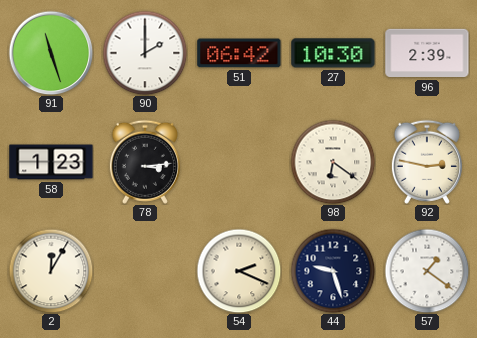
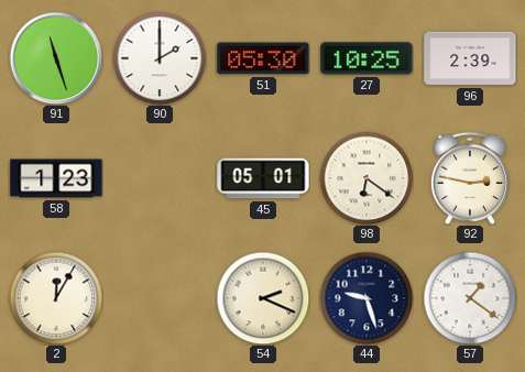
51: 06:42 -> 05:30
27: 10:30 -> 10:25
78: 3:14 -> none
45: none -> 05:01
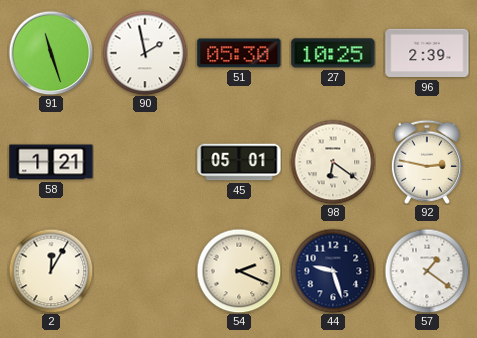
90: 2:00 -> 1:58
58: 1:23 -> 1:21
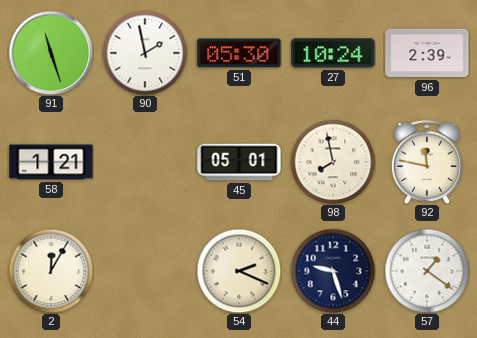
27: 10:25 -> 10:24
98: 6:21 -> 7:58
92: 2:47 -> 11:47
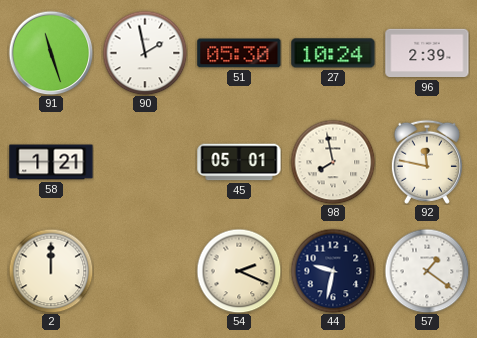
2: 12:05 -> 12:00
44: 9:27 -> 9:32
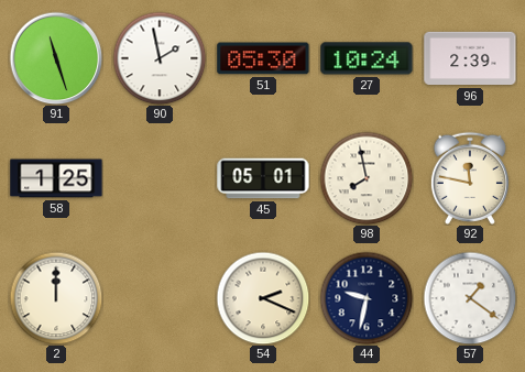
58: 1:21 -> 1:25
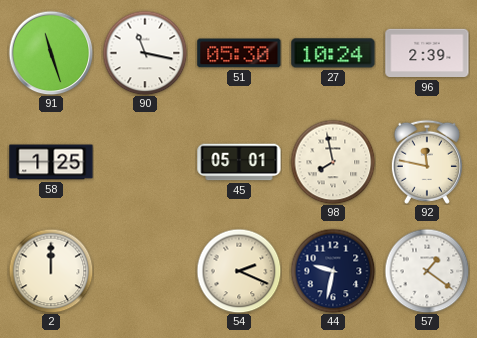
90: 1:58 -> 11:17
